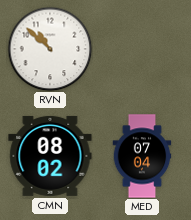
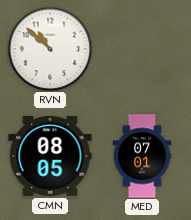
CMN: 08:02 -> 08:05
MED: 07:04 -> 07:01
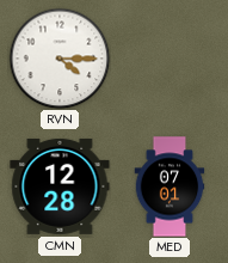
RVN: 10:52 -> 4:15
CMN: 08:05 -> 12:28
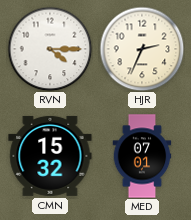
HJR: none -> 2:34
CMN: 12:28 -> 15:32
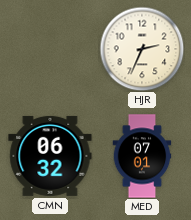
RVN: 4:15 -> none
CMN: 15:32 -> 06:32
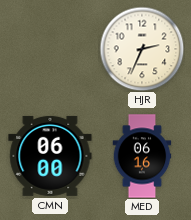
CMN: 06:32 -> 06:00
MED: 07:01 -> 06:16
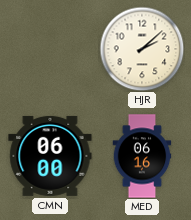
HJR: 2:34 -> 2:08
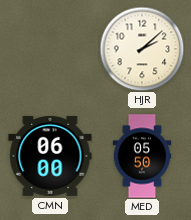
MED: 06:16 -> 05:50
